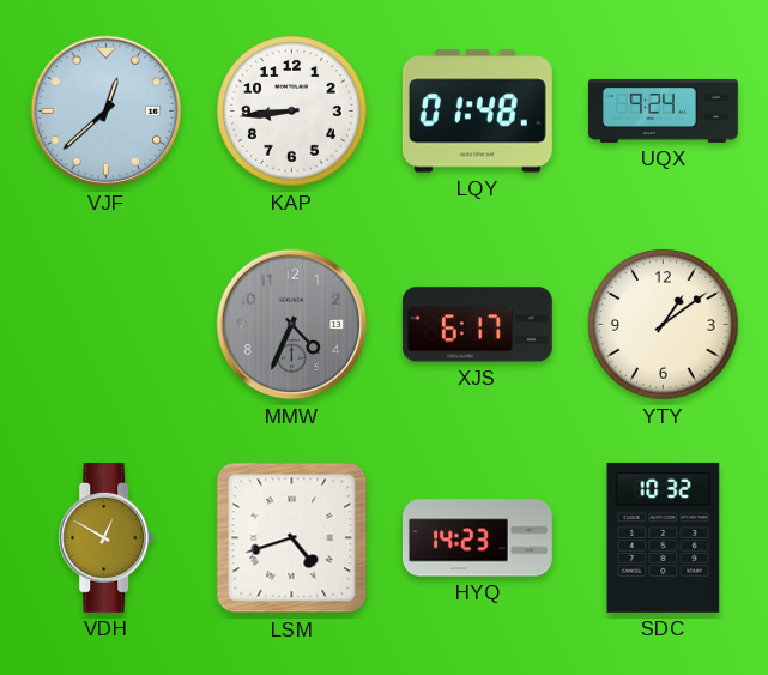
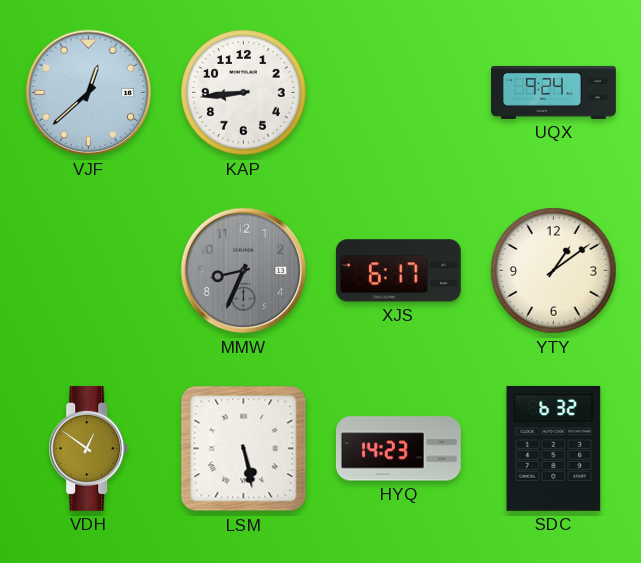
LQY: 01:48 -> none
MMW: 4:34 -> 8:34
VDH: 12:50 -> 12:51
LSM: 4:42 -> 5:28
SDC: 10:32 -> 6:32
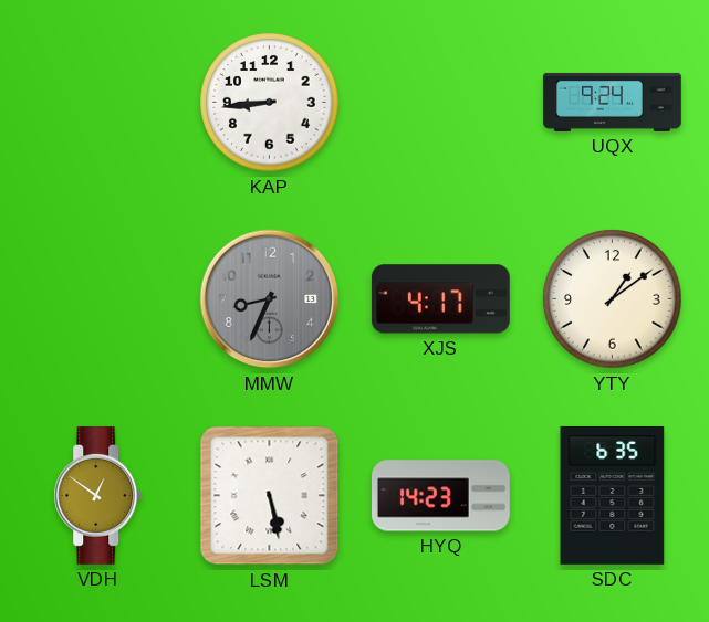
VJF: 12:38 -> none
XJS: 6:17 -> 4:17
SDC: 6:32 -> 6:35
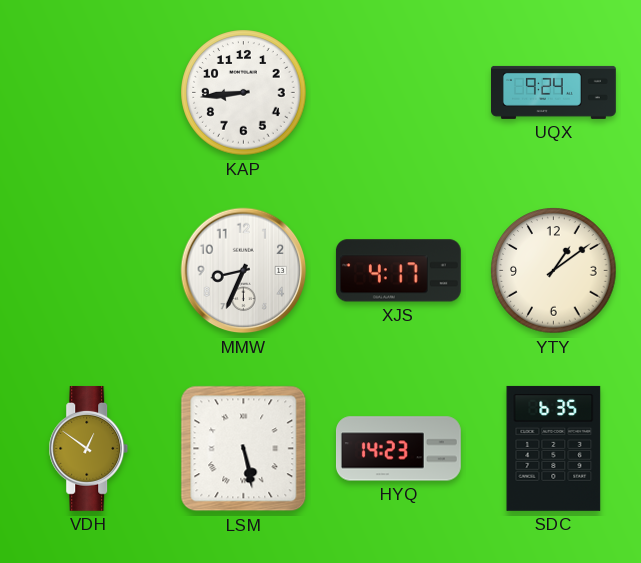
MMW dial: grey -> white
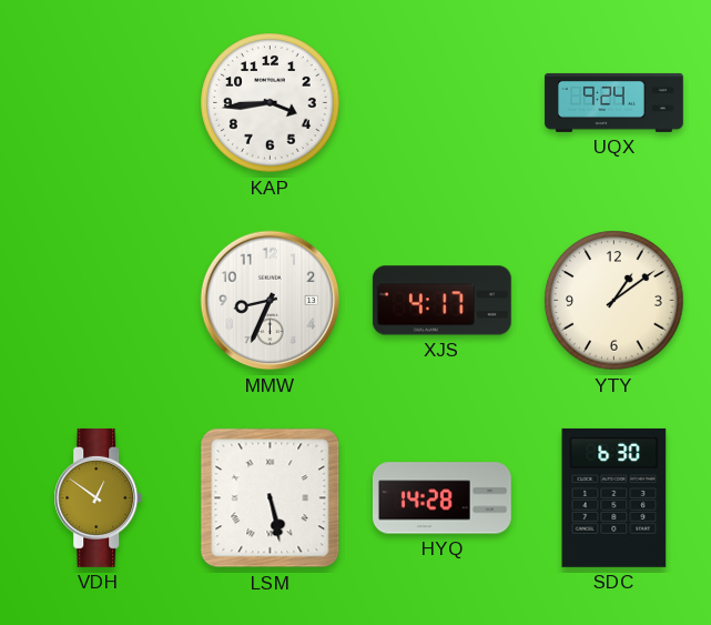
KAP: 8:44 -> 3:44
HYQ: 14:23 -> 14:28
SDC: 6:35 -> 6:30
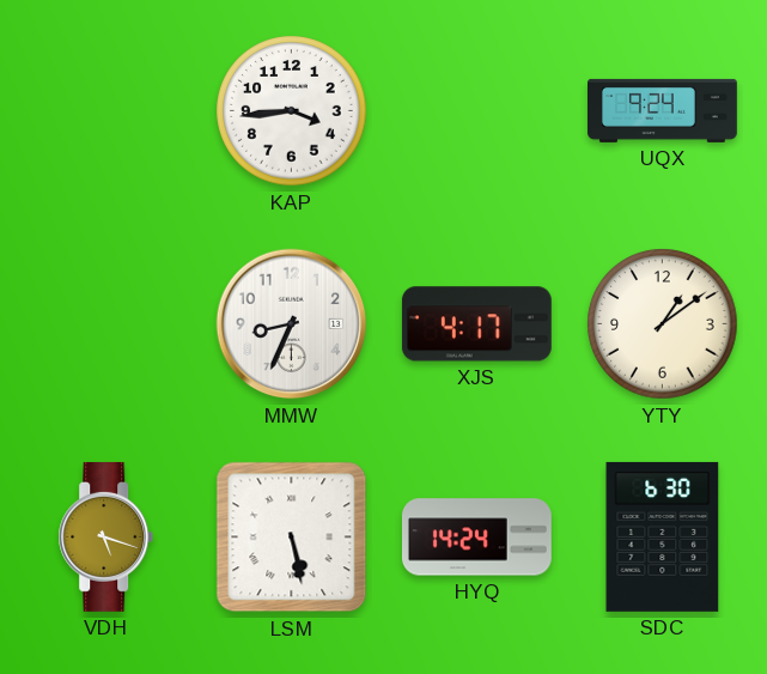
VDH: 12:51 -> 5:18
HYQ: 14:28 -> 14:24
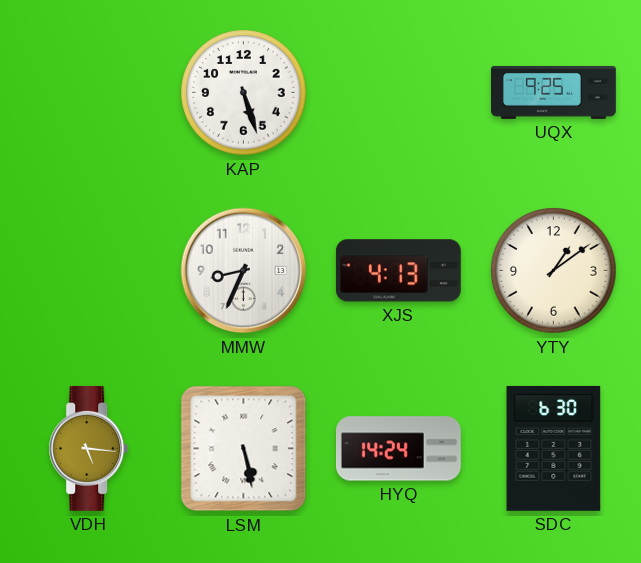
KAP: 3:44 -> 5:27
UQX: 9:24 -> 9:25
XJS: 4:17 -> 4:13
VDH: 5:18 -> 5:16
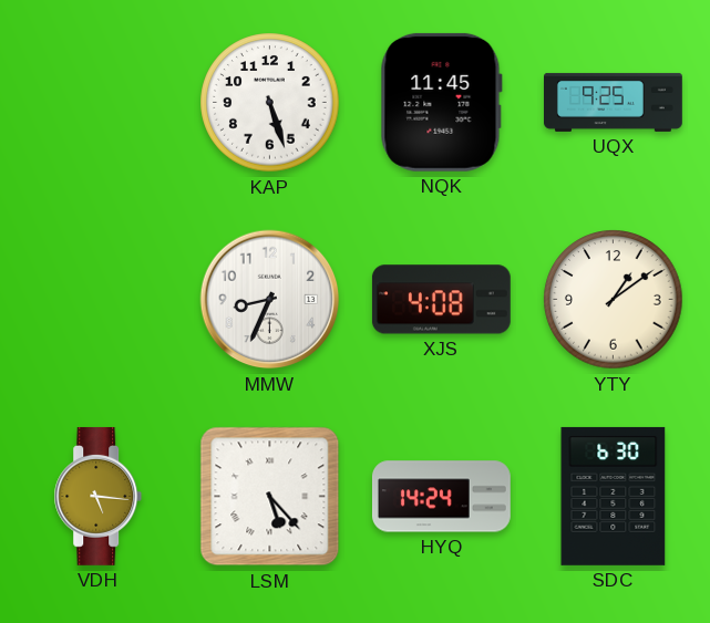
NQK: none -> 11:45
XJS: 4:13 -> 4:08
LSM: 5:28 -> 5:23
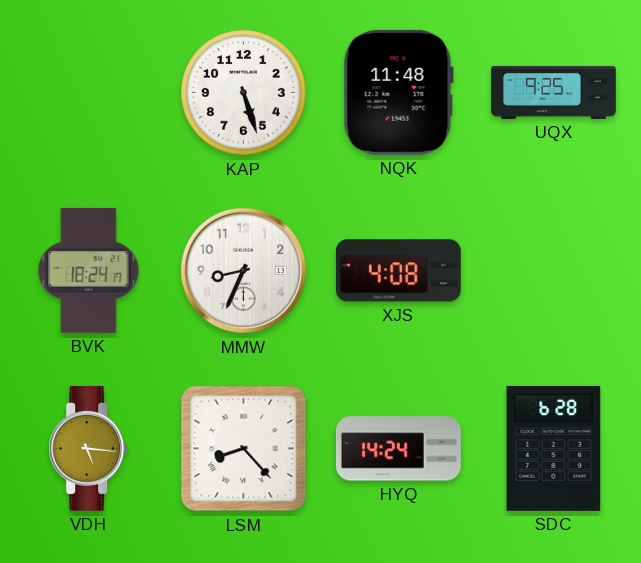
NQK: 11:45 -> 11:48
BVK: none -> 18:24
YTY: 1:09 -> none
LSM: 5:23 -> 8:23
SDC: 6:30 -> 6:28
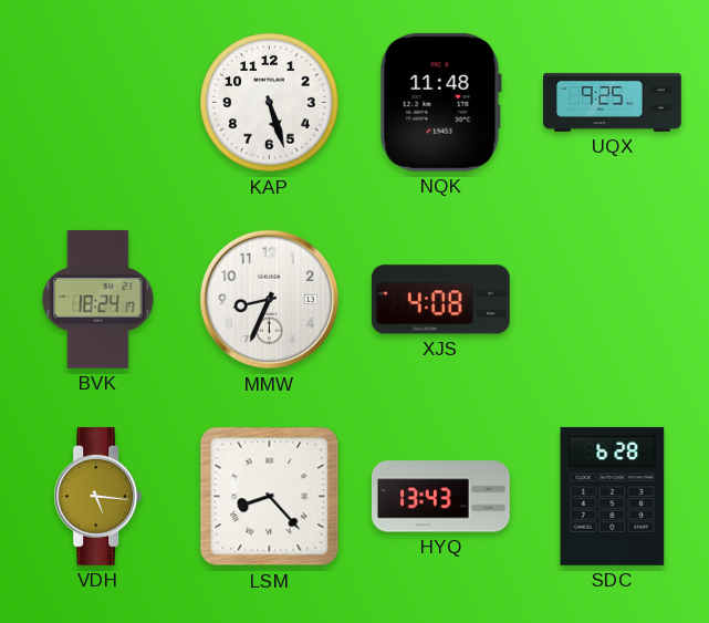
HYQ: 14:24 -> 13:43
